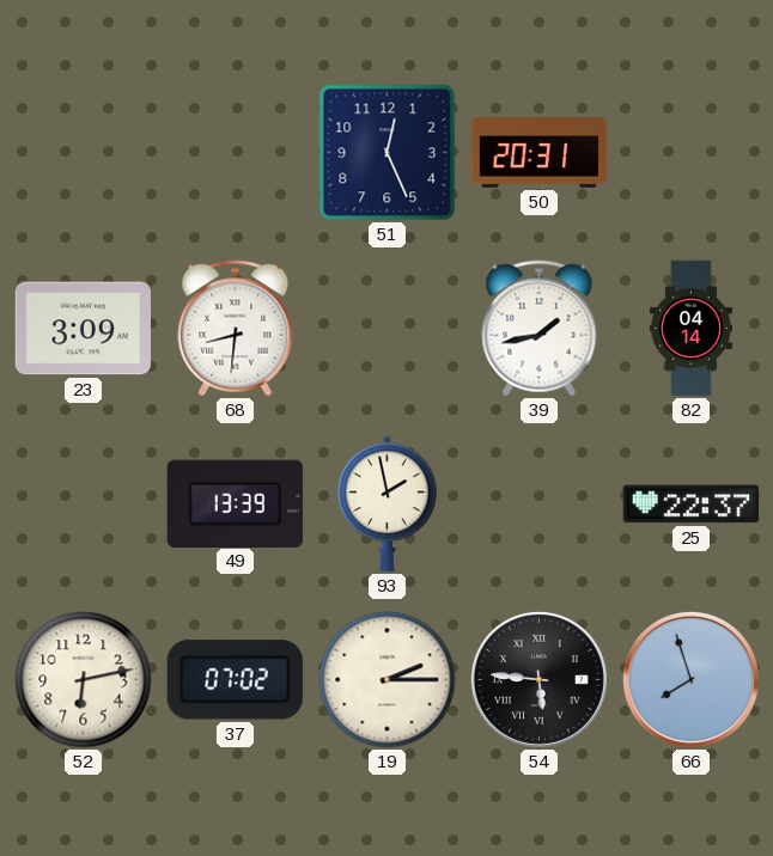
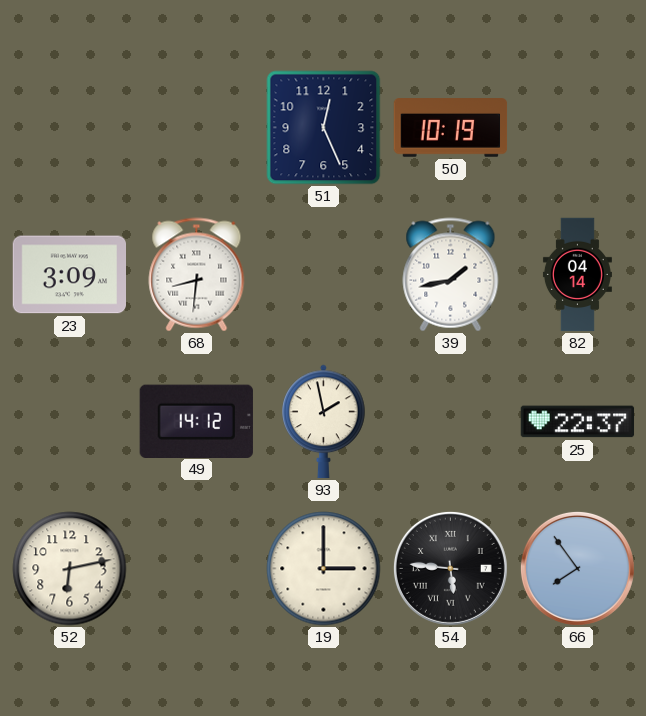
50: 20:31 -> 10:19
49: 13:39 -> 14:12
37: 07:02 -> none
19: 2:15 -> 3:00
66: 7:57 -> 7:54
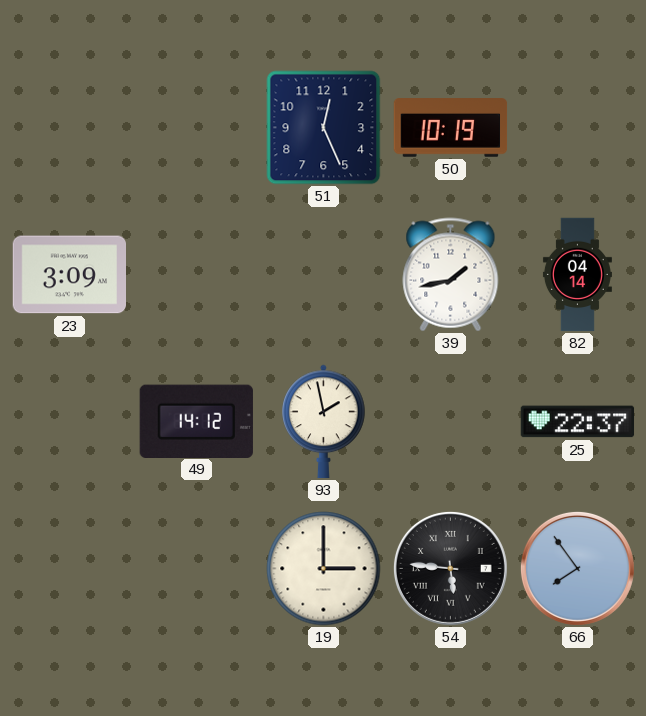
68: 8:31 -> none
52: 6:13 -> none
